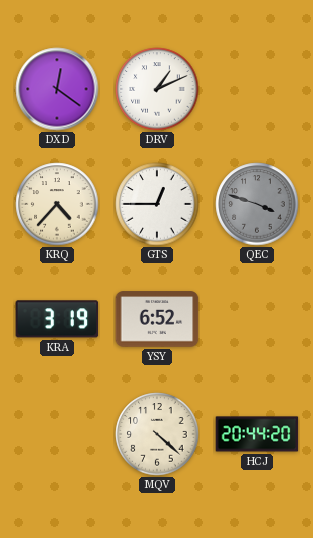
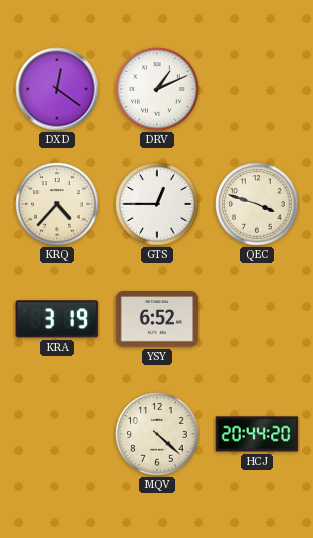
QEC dial: grey -> cream
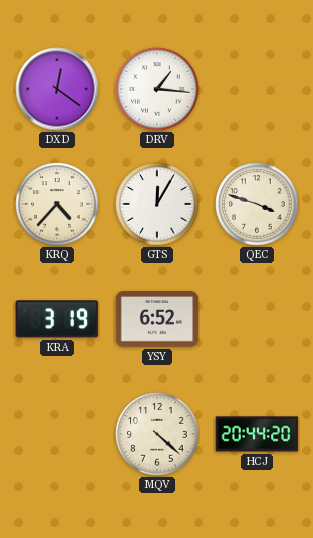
DRV: 1:11 -> 1:16
GTS: 12:45 -> 12:05
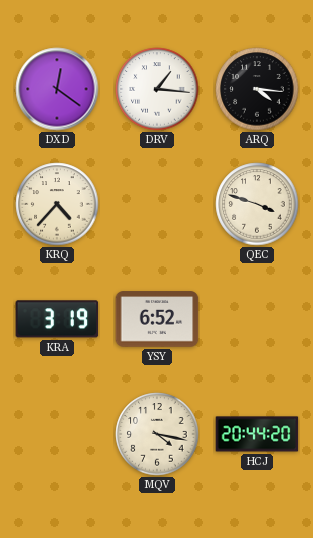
ARQ: none -> 4:16
GTS: 12:05 -> none
MQV: 4:22 -> 4:17
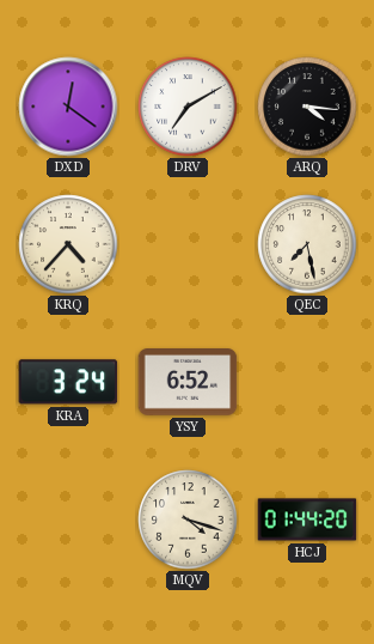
DRV: 1:16 -> 7:10
QEC: 3:48 -> 7:28
KRA: 3:19 -> 3:24
MQV: 4:17 -> 4:18
HCJ: 20:44 -> 01:44
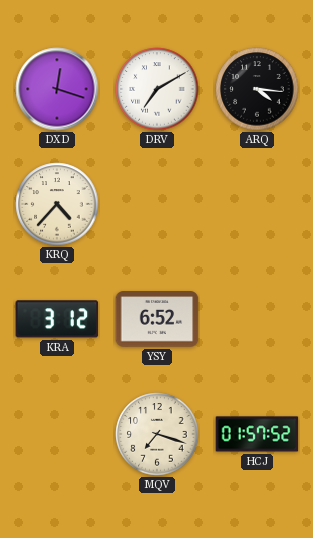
DXD: 12:21 -> 12:18
QEC: 7:28 -> none
KRA: 3:24 -> 3:12
MQV: 4:18 -> 7:18
HCJ: 01:44 -> 01:57
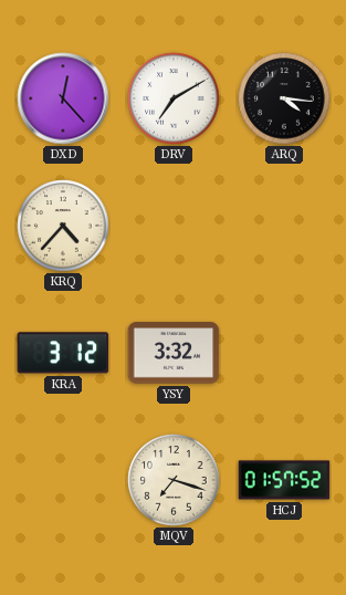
DXD: 12:18 -> 12:23
YSY: 6:52 -> 3:32
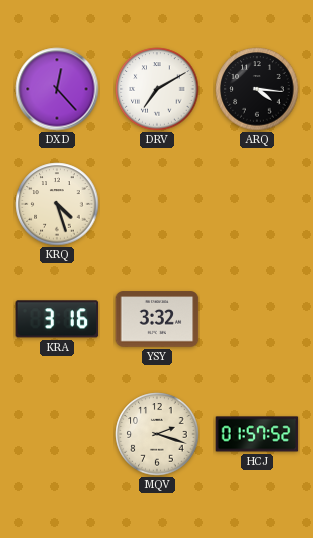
KRQ: 4:37 -> 4:27
KRA: 3:12 -> 3:16
MQV: 7:18 -> 2:18
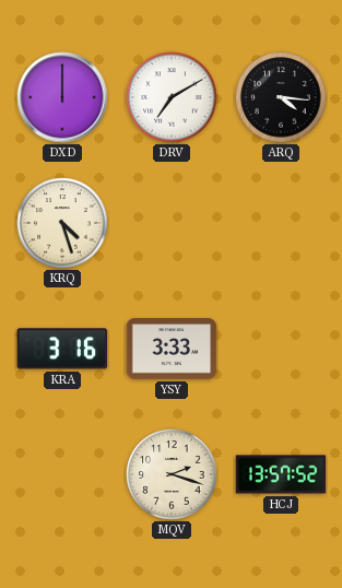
DXD: 12:23 -> 12:00
YSY: 3:32 -> 3:33
HCJ: 01:57 -> 13:57
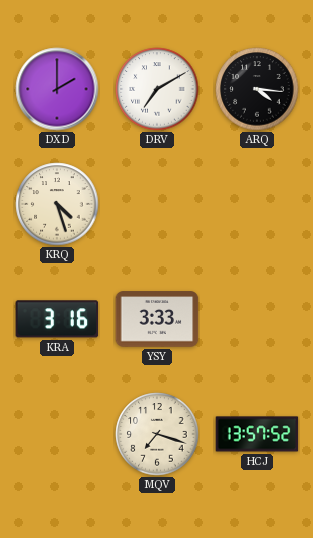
DXD: 12:00 -> 2:00
MQV: 2:18 -> 7:18
